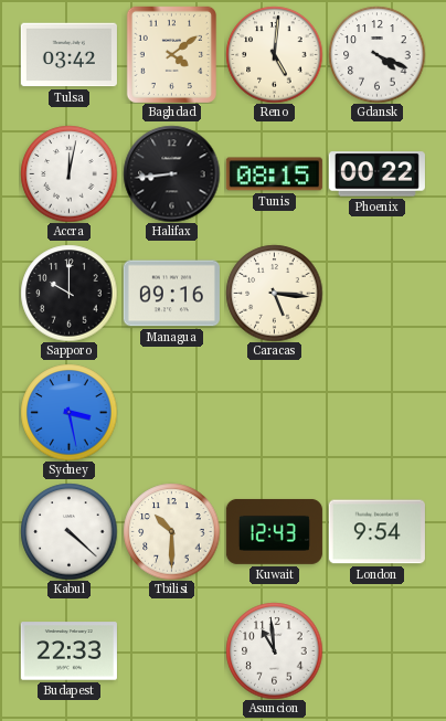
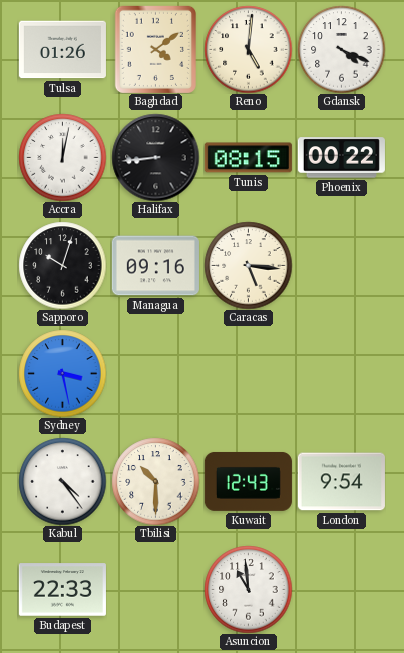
Tulsa: 03:42 -> 01:26
Sapporo: 10:00 -> 10:03
Kabul: 4:22 -> 4:24
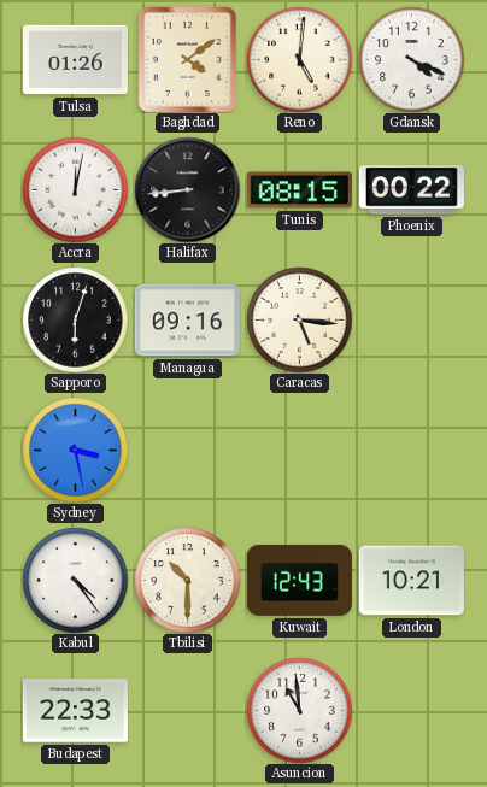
Sapporo: 10:03 -> 6:03
London: 9:54 -> 10:21
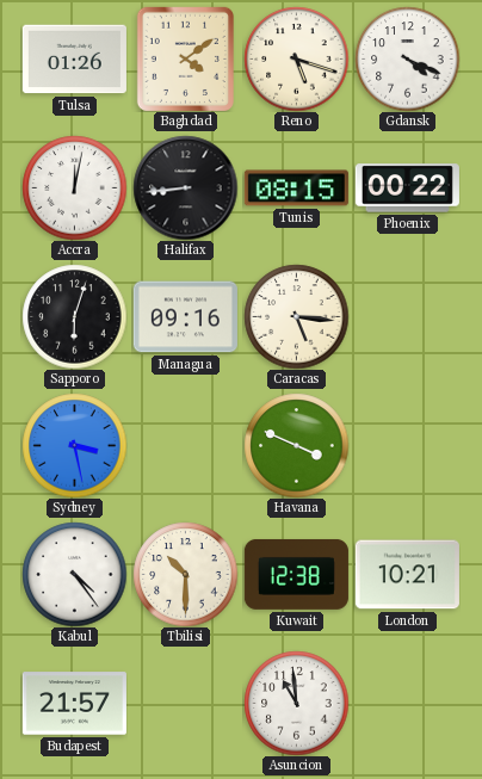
Reno: 5:01 -> 5:18
Havana: none -> 3:49
Kuwait: 12:43 -> 12:38
Budapest: 22:33 -> 21:57
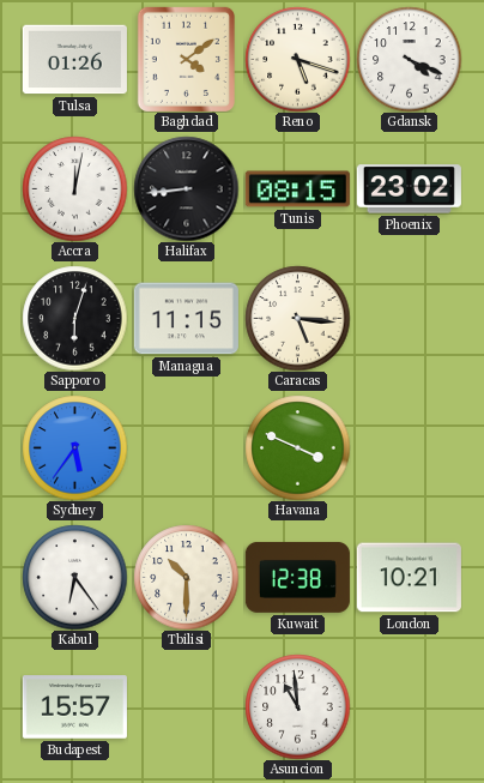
Phoenix: 00:22 -> 23:02
Managua: 09:16 -> 11:15
Sydney: 3:28 -> 5:36
Kabul: 4:24 -> 6:24
Budapest: 21:57 -> 15:57
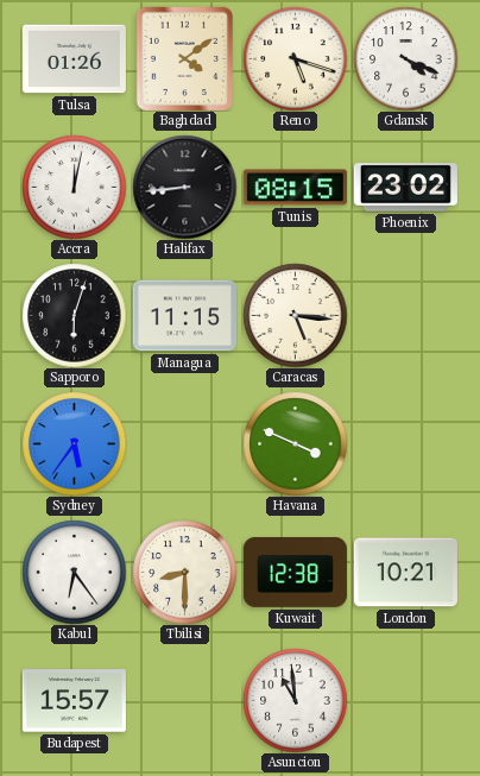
Tbilisi: 10:30 -> 8:30
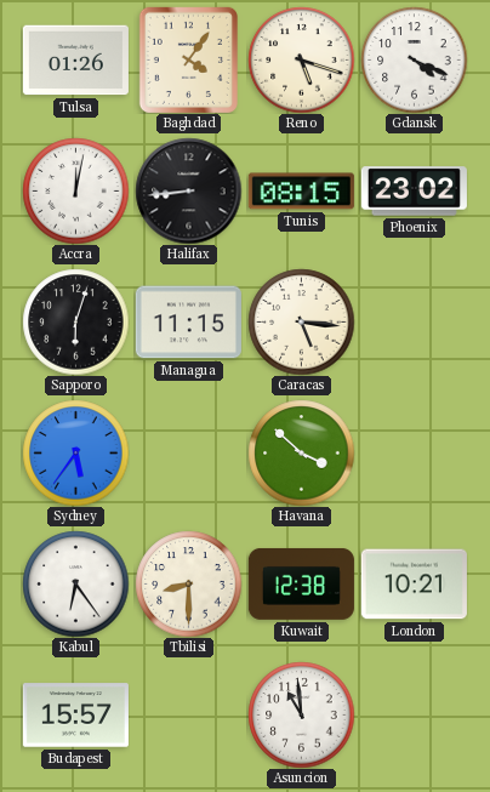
Baghdad: 4:09 -> 4:06
Havana: 3:49 -> 3:52
